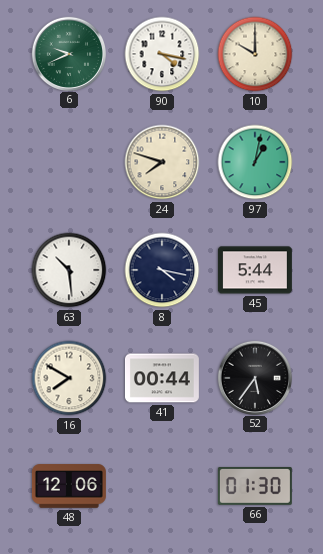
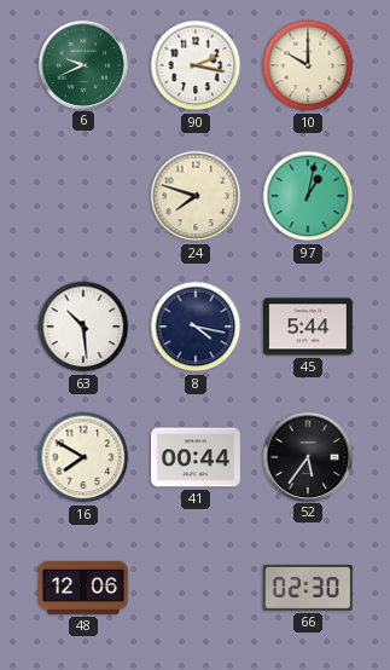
90: 4:17 -> 2:17
66: 01:30 -> 02:30
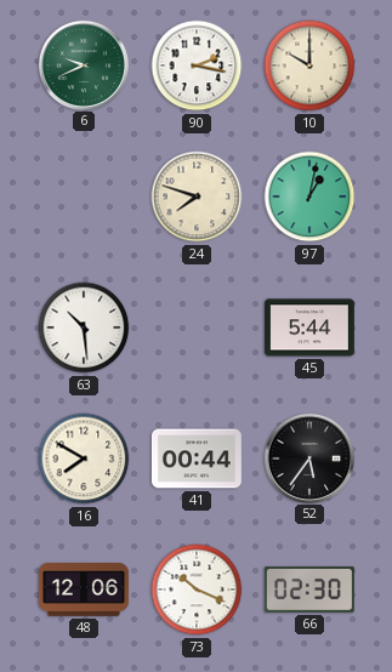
8: 4:17 -> none
73: none -> 10:19
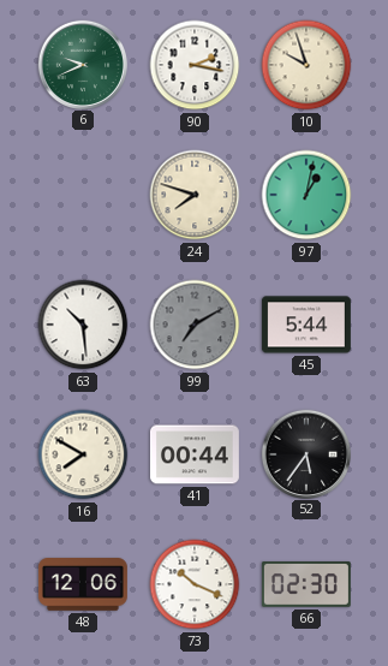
10: 10:00 -> 9:57
99: none -> 7:10
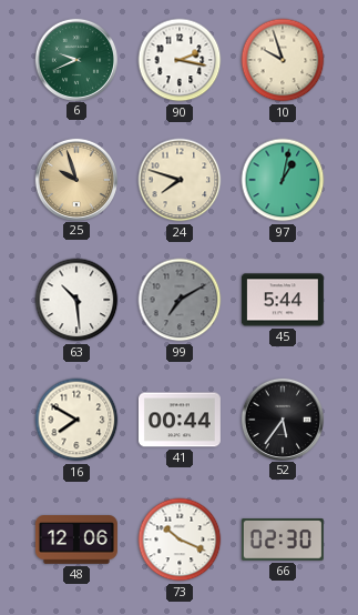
25: none -> 9:57
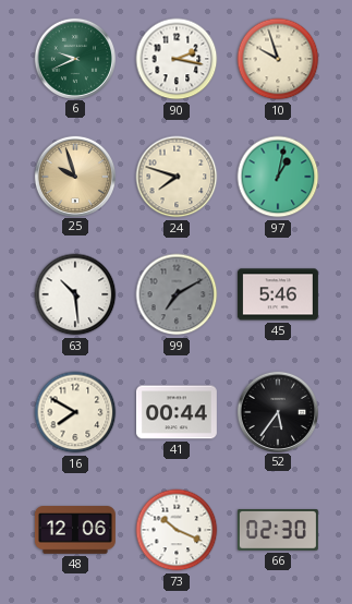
45: 5:44 -> 5:46
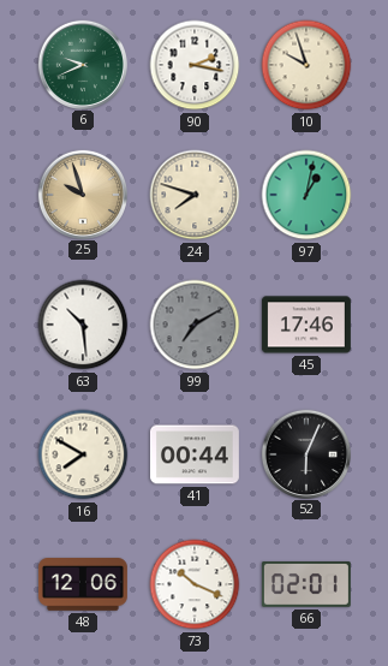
45: 5:46 -> 17:46
52: 5:36 -> 6:04
66: 02:30 -> 02:01
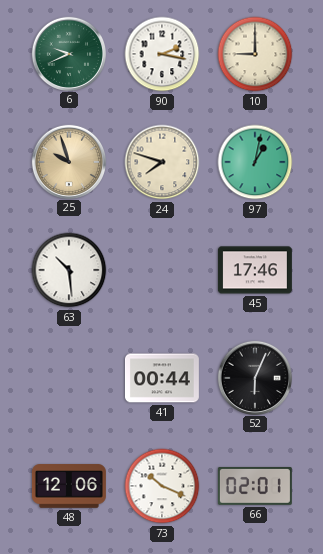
10: 9:57 -> 9:00
99: 7:10 -> none
16: 7:50 -> none
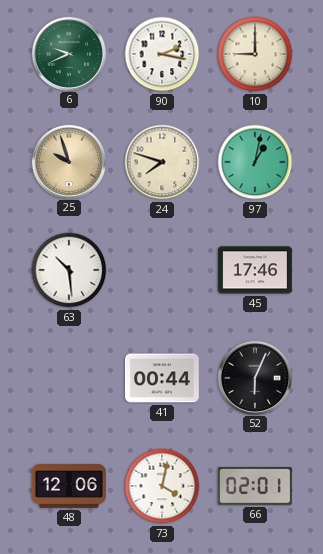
73: 10:19 -> 4:02
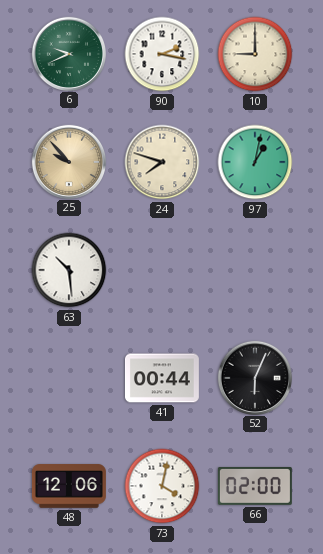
25: 9:57 -> 9:53
45: 17:46 -> none
66: 02:01 -> 02:00
